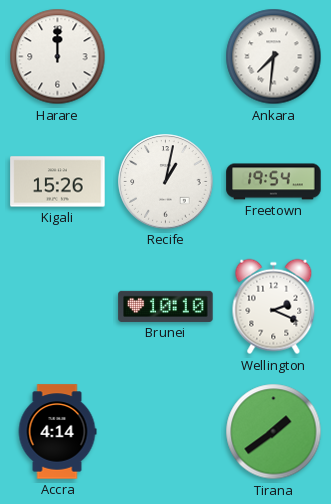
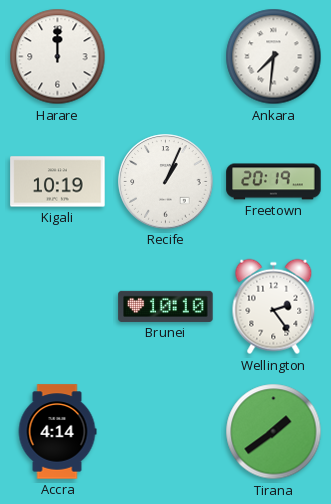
Kigali: 15:26 -> 10:19
Recife: 1:02 -> 1:04
Freetown: 19:54 -> 20:19
Wellington: 2:19 -> 2:24
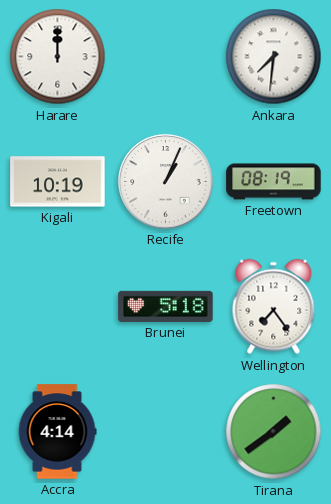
Freetown: 20:19 -> 08:19
Brunei: 10:10 -> 5:18
Wellington: 2:24 -> 7:24
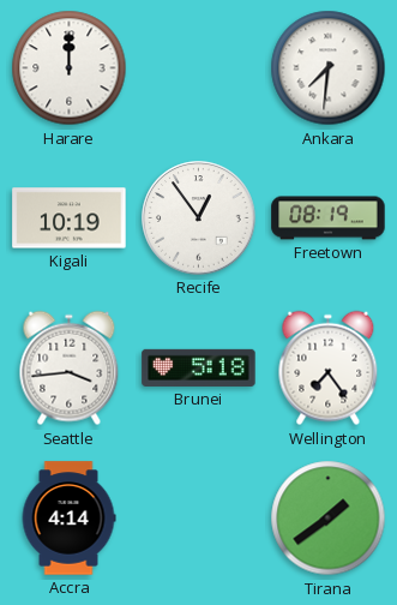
Recife: 1:04 -> 12:54
Seattle: none -> 3:44
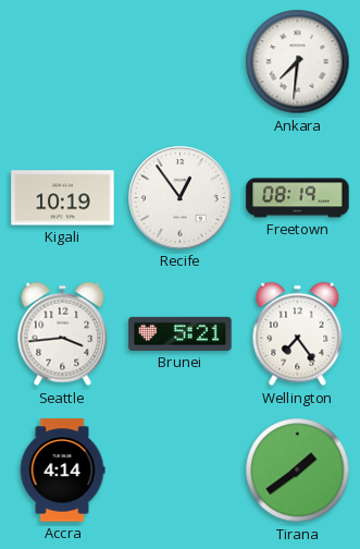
Harare: 12:00 -> none
Brunei: 5:18 -> 5:21
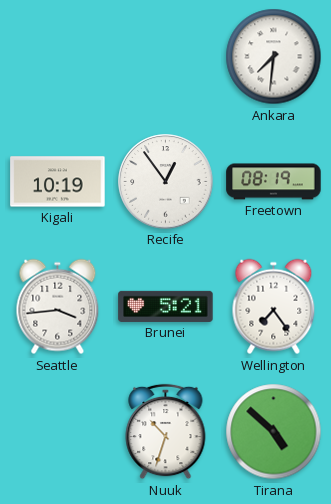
Accra: 4:14 -> none
Nuuk: none -> 10:33
Tirana: 1:39 -> 4:52
